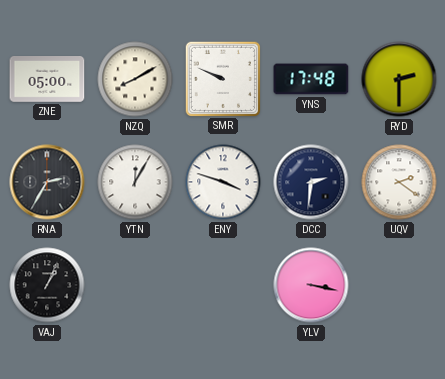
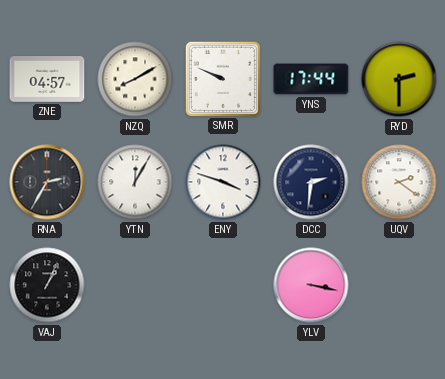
ZNE: 05:00 -> 04:57
YNS: 17:48 -> 17:44
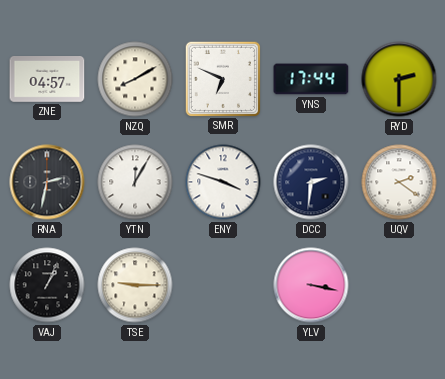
SMR: 9:49 -> 6:49
RNA: 2:35 -> 2:32
TSE: none -> 9:15
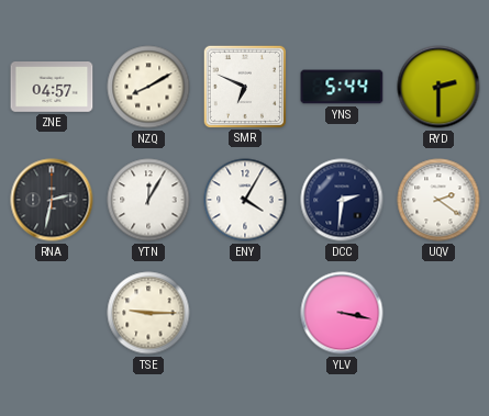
YNS: 17:44 -> 5:44
ENY: 3:48 -> 4:05
VAJ: 1:04 -> none
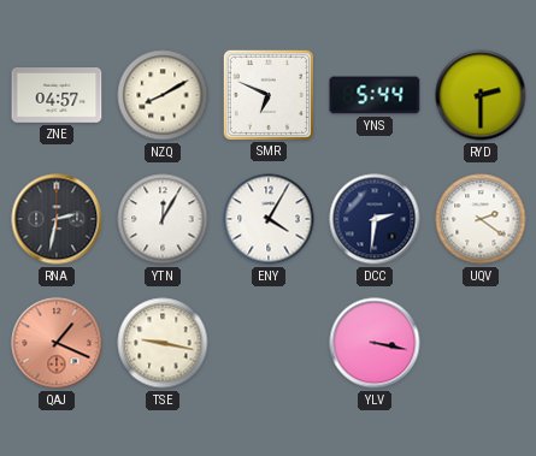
QAJ: none -> 1:19
TSE: 9:15 -> 9:17
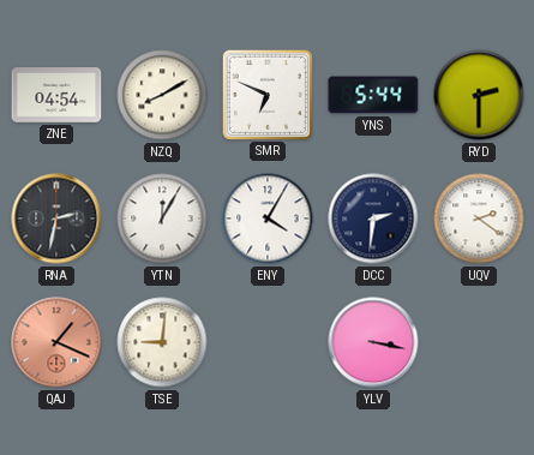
ZNE: 04:57 -> 04:54
TSE: 9:17 -> 9:01
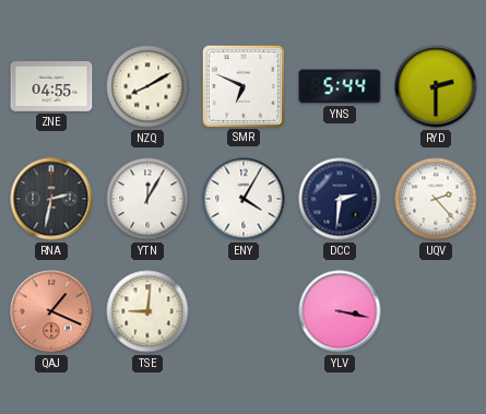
ZNE: 04:54 -> 04:55
UQV: 2:21 -> 2:23
